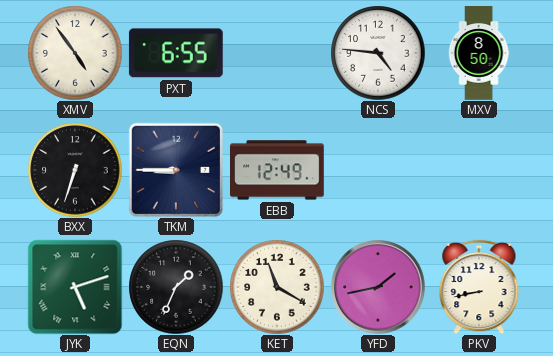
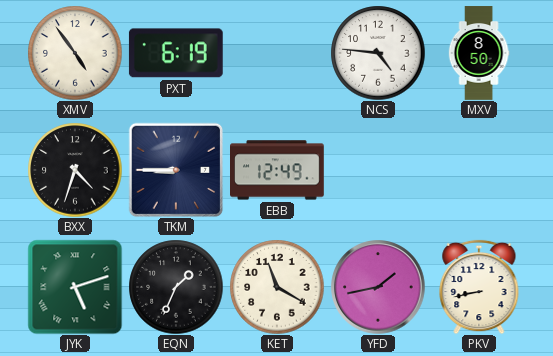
PXT: 6:55 -> 6:19
BXX: 6:33 -> 4:33
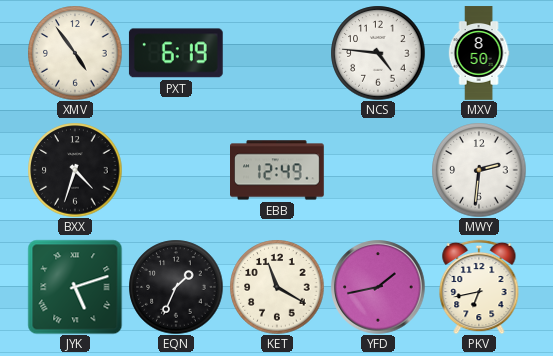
TKM: 8:45 -> none
MWY: none -> 2:31
PKV: 8:43 -> 6:43
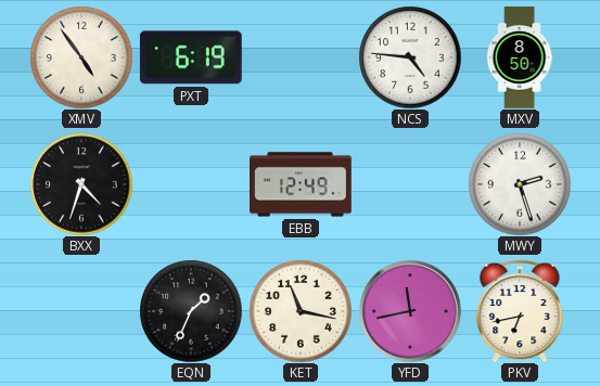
MWY: 2:31 -> 2:27
JYK: 5:12 -> none
KET: 11:20 -> 11:17
YFD: 1:43 -> 11:43
